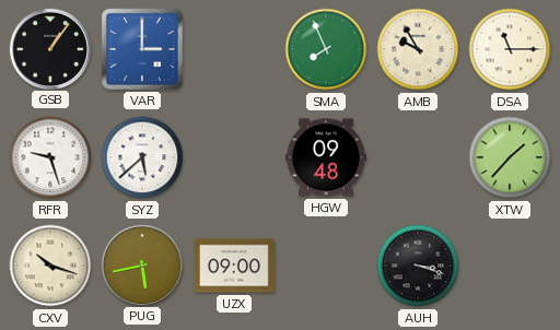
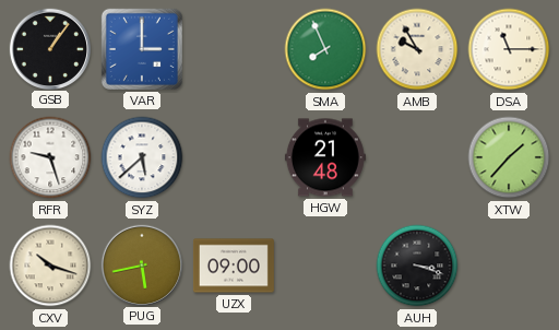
HGW: 09:48 -> 21:48
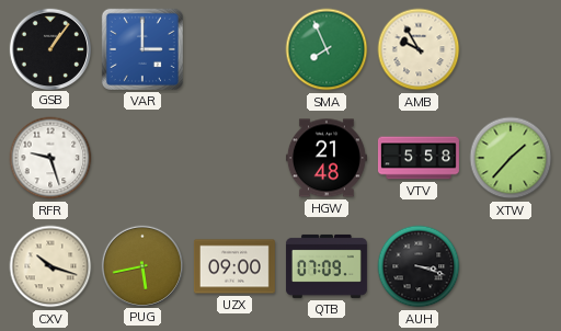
DSA: 11:15 -> none
SYZ: 5:38 -> none
VTV: none -> 5:58
QTB: none -> 07:09
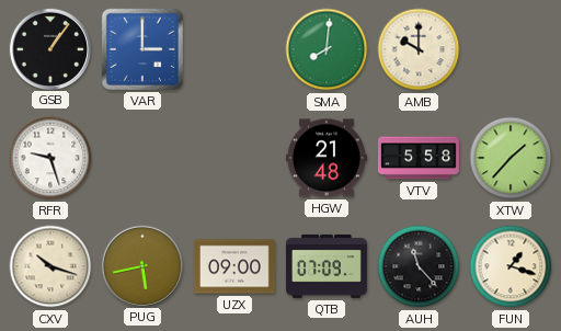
SMA: 7:56 -> 8:01
AMB: 9:55 -> 10:00
AUH: 3:18 -> 11:23
FUN: none -> 1:18
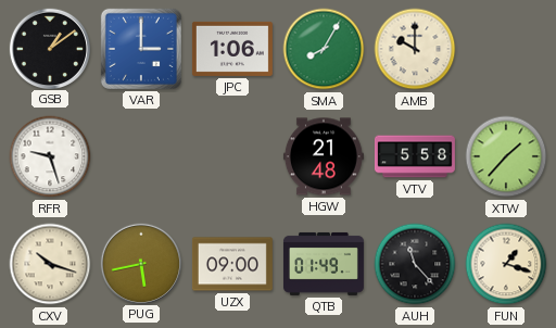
GSB: 1:06 -> 1:09
JPC: none -> 1:06
SMA: 8:01 -> 8:05
QTB: 07:09 -> 01:49
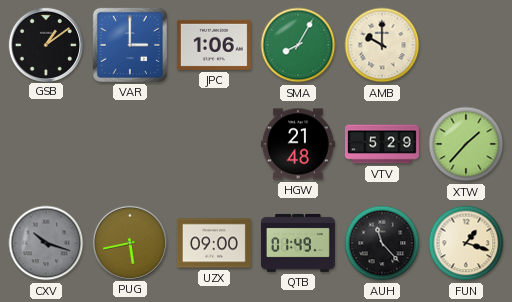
RFR: 9:27 -> none
VTV: 5:58 -> 5:29
CXV dial: cream -> grey
